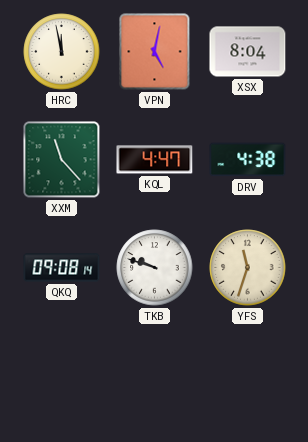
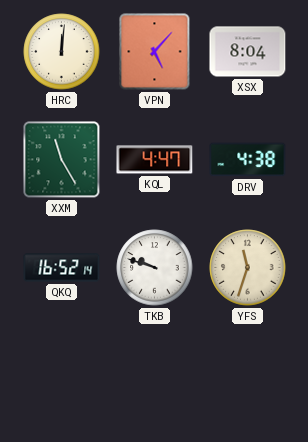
HRC: 11:58 -> 12:01
VPN: 5:02 -> 5:07
XXM: 11:23 -> 11:25
QKQ: 09:08 -> 16:52
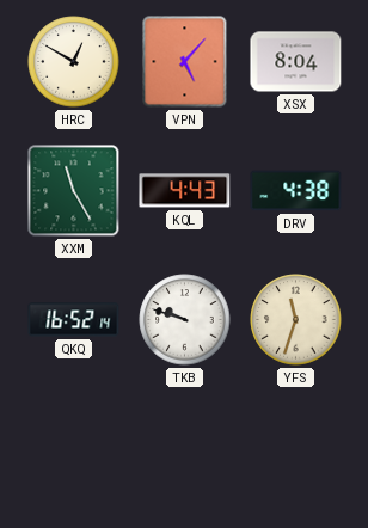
HRC: 12:01 -> 12:50
KQL: 4:47 -> 4:43
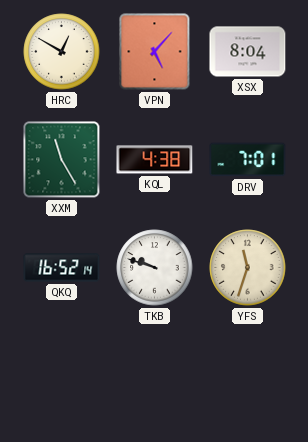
KQL: 4:43 -> 4:38
DRV: 4:38 -> 7:01
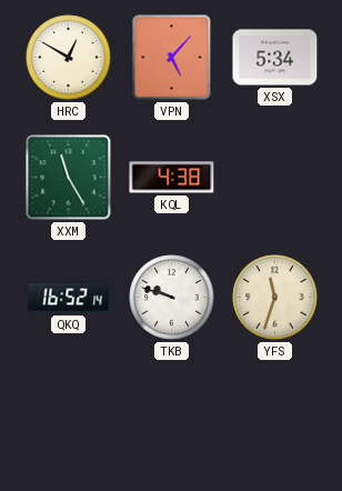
XSX: 8:04 -> 5:34
DRV: 7:01 -> none
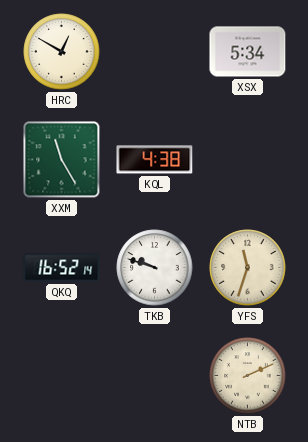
VPN: 5:07 -> none
NTB: none -> 2:11
